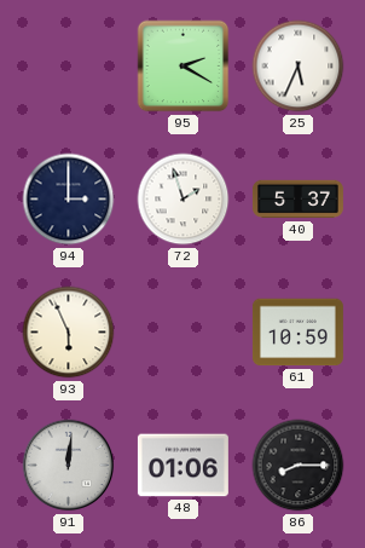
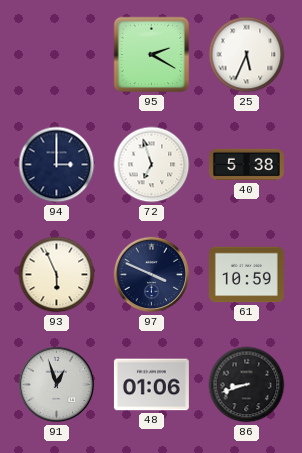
72: 1:57 -> 6:57
40: 5:37 -> 5:38
97: none -> 3:49
91: 12:01 -> 12:57
86: 8:15 -> 8:42
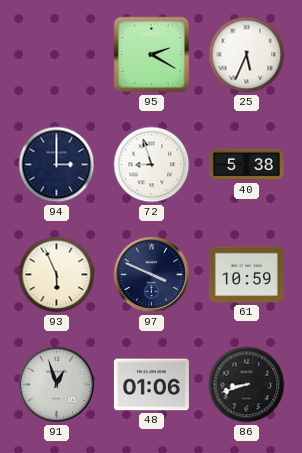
72: 6:57 -> 8:57
